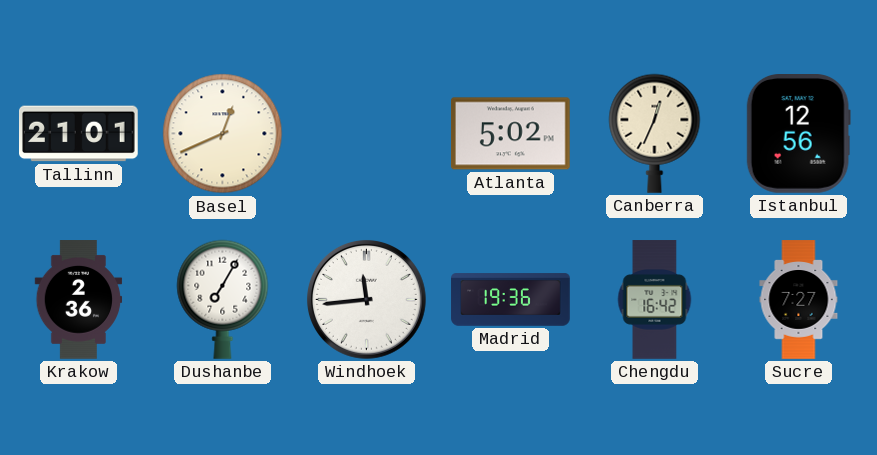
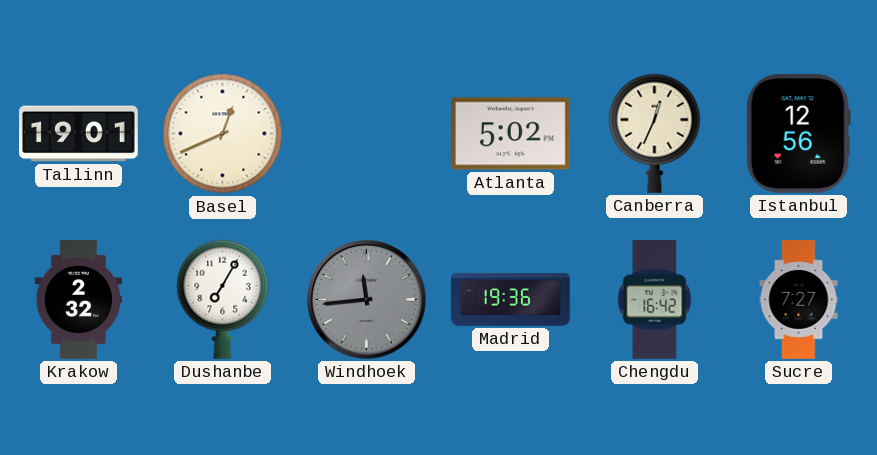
Tallinn: 21:01 -> 19:01
Krakow: 2:36 -> 2:32
Windhoek dial: white -> grey
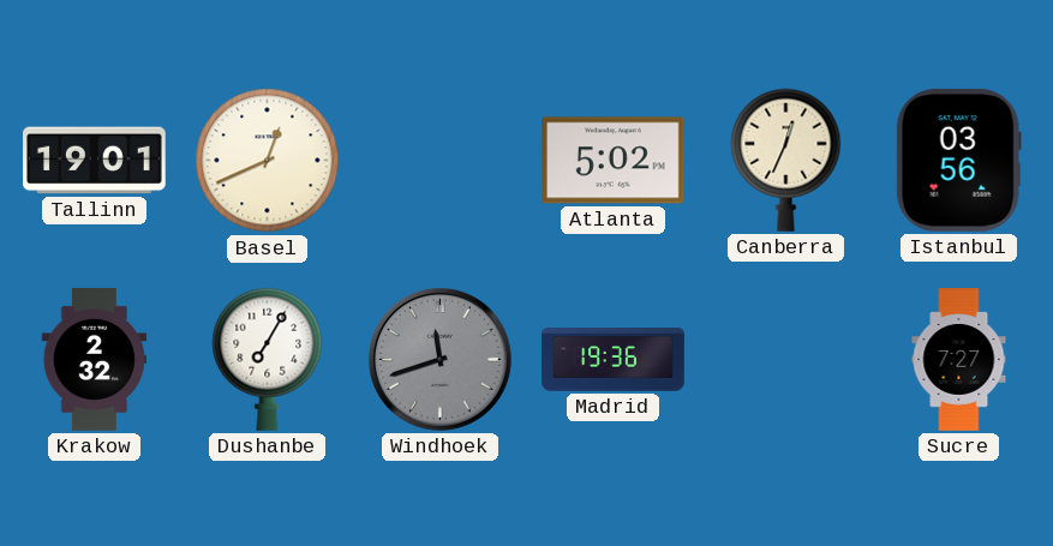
Istanbul: 12:56 -> 03:56
Windhoek: 11:44 -> 11:42
Chengdu: 16:42 -> none
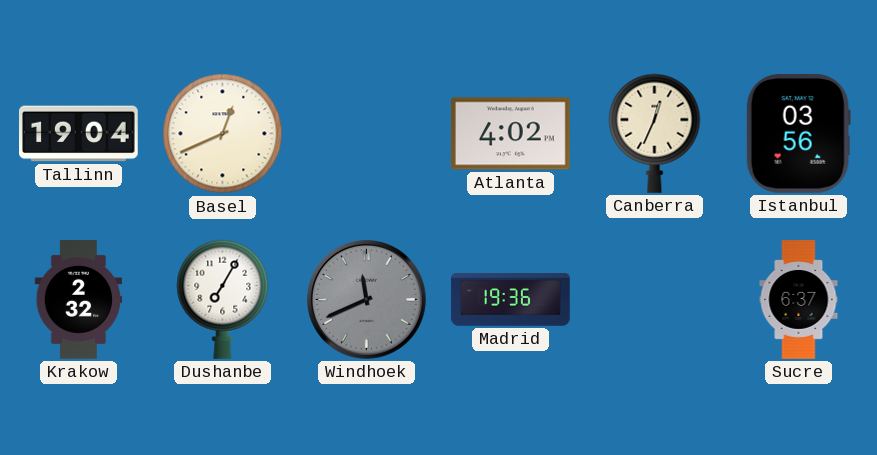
Tallinn: 19:01 -> 19:04
Atlanta: 5:02 -> 4:02
Windhoek: 11:42 -> 11:41
Sucre: 7:27 -> 6:37
